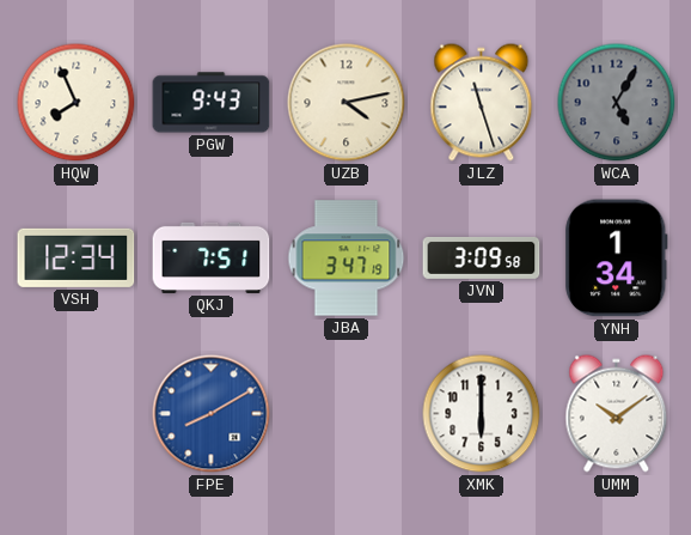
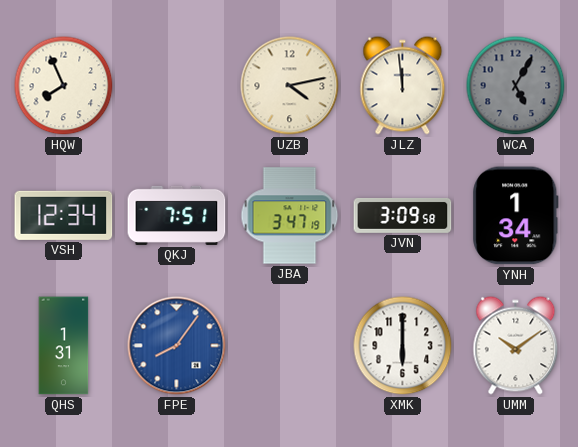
PGW: 9:43 -> none
JLZ: 11:27 -> 11:59
QHS: none -> 1:31
FPE: 8:10 -> 8:06
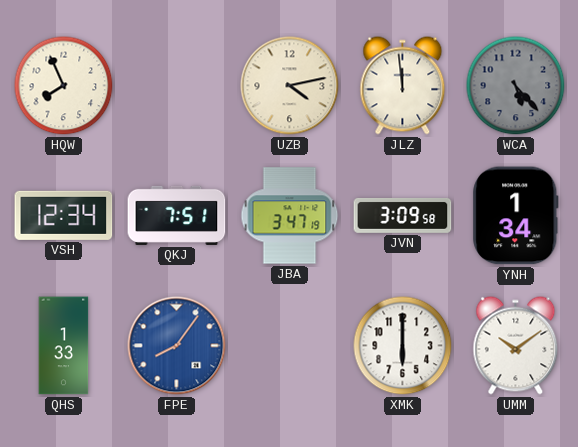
WCA: 5:05 -> 5:23
QHS: 1:31 -> 1:33
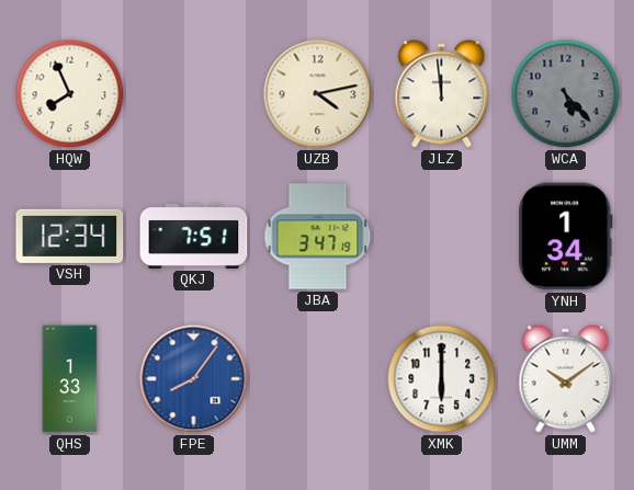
JVN: 3:09 -> none
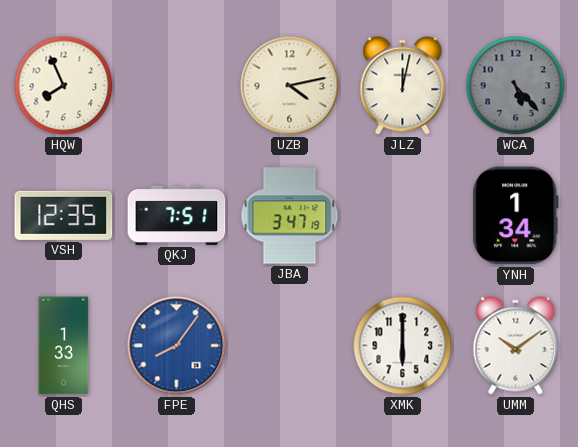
JLZ: 11:59 -> 12:02
VSH: 12:34 -> 12:35
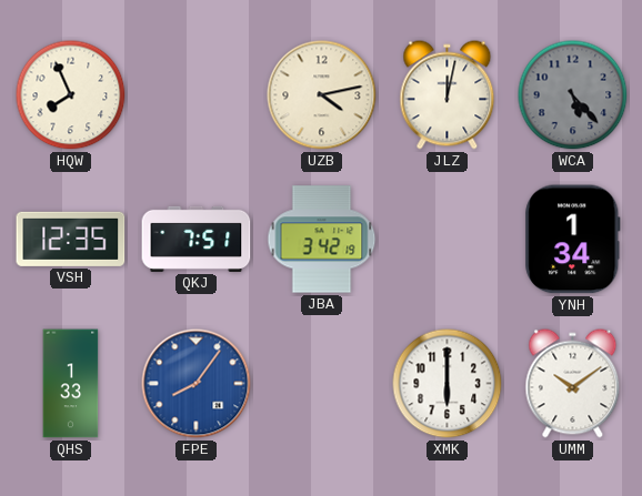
JBA: 3:47 -> 3:42
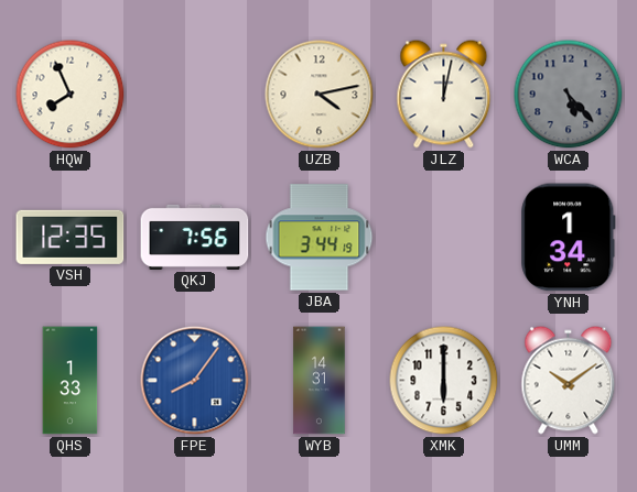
QKJ: 7:51 -> 7:56
JBA: 3:42 -> 3:44
WYB: none -> 14:31
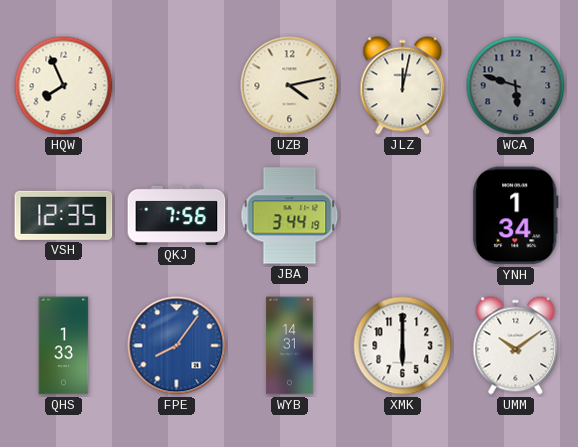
WCA: 5:23 -> 5:48
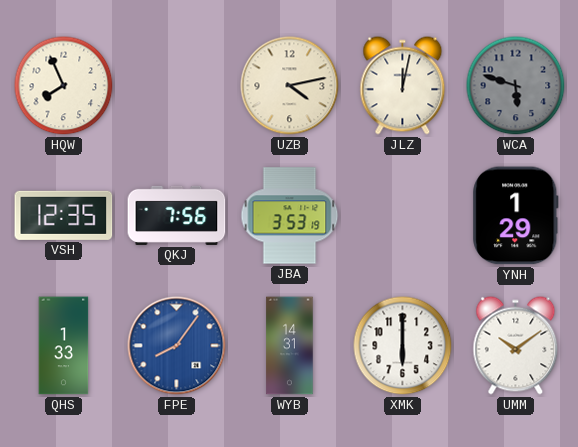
JBA: 3:44 -> 3:53
YNH: 1:34 -> 1:29
